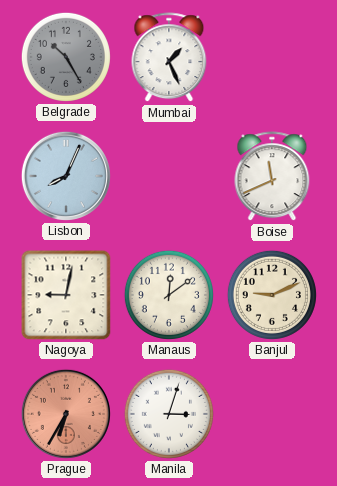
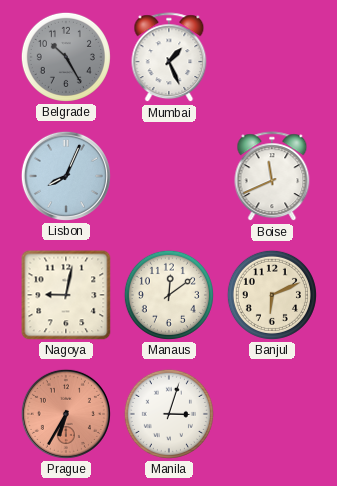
Banjul: 9:11 -> 6:11
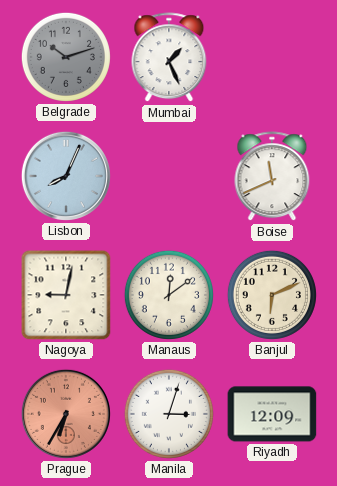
Belgrade: 10:25 -> 10:12
Riyadh: none -> 12:09
